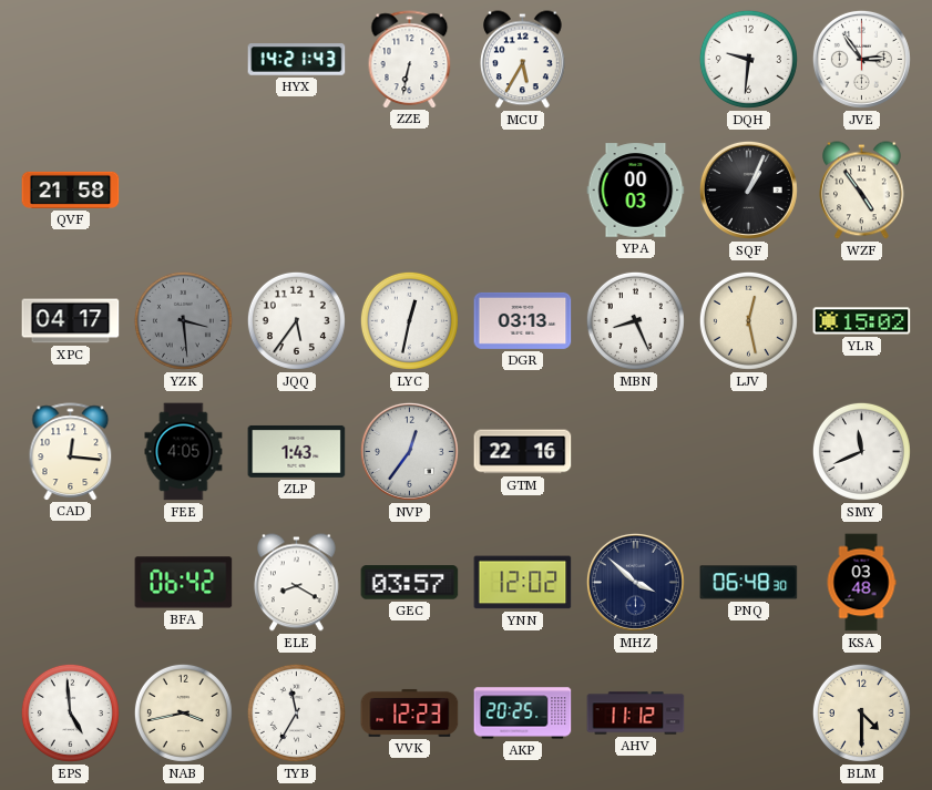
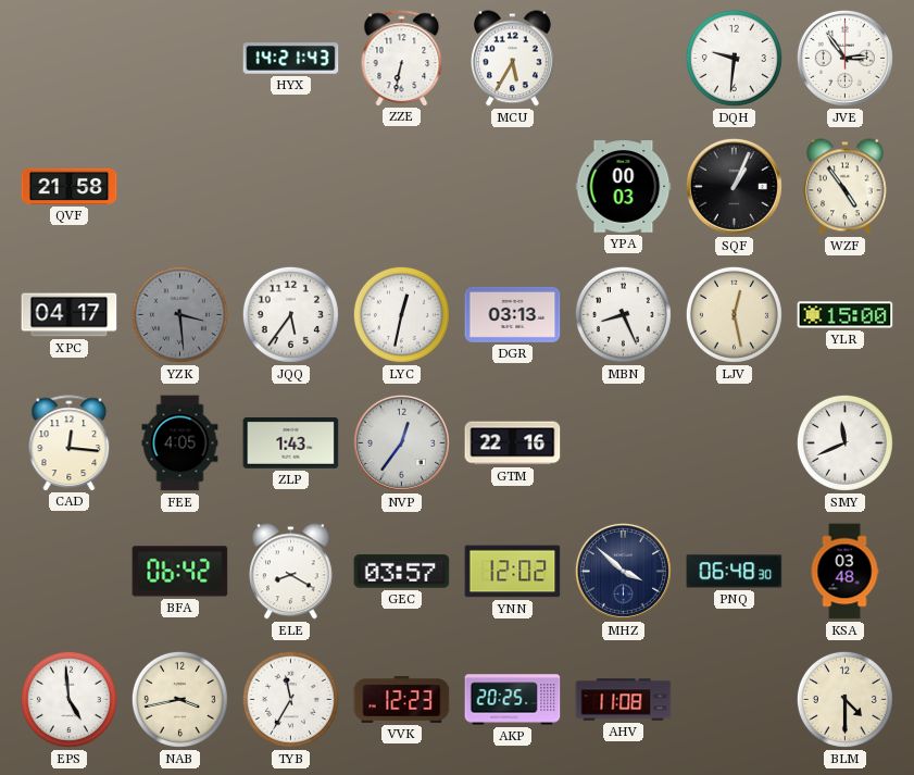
YLR: 15:02 -> 15:00
AHV: 11:12 -> 11:08
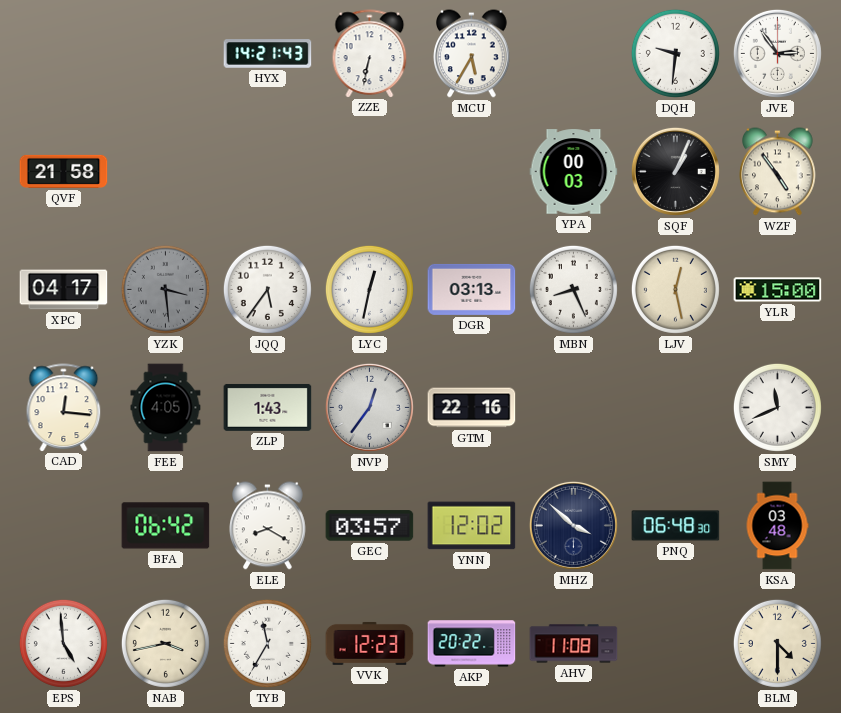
AKP: 20:25 -> 20:22
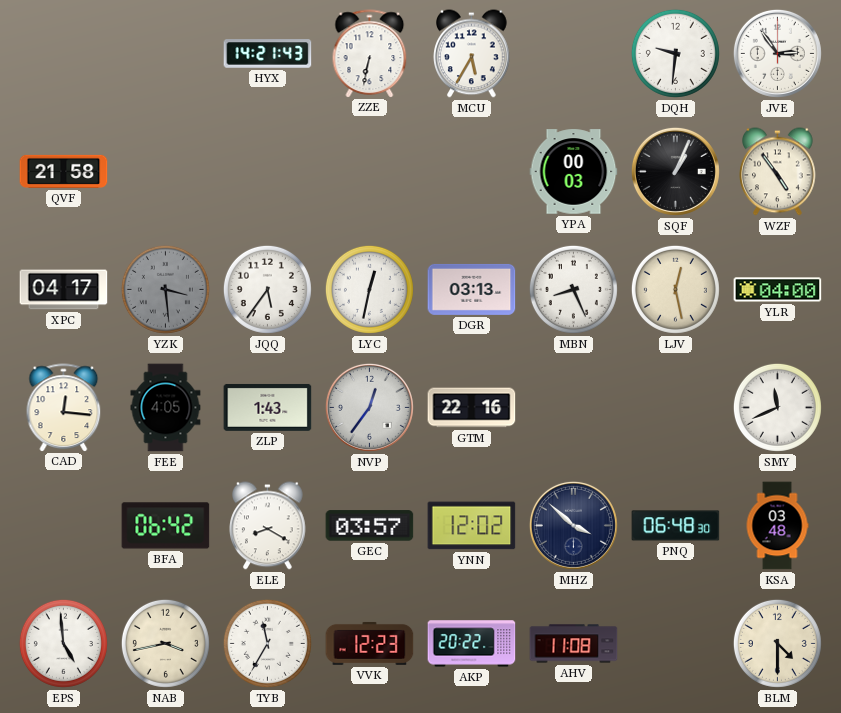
YLR: 15:00 -> 04:00
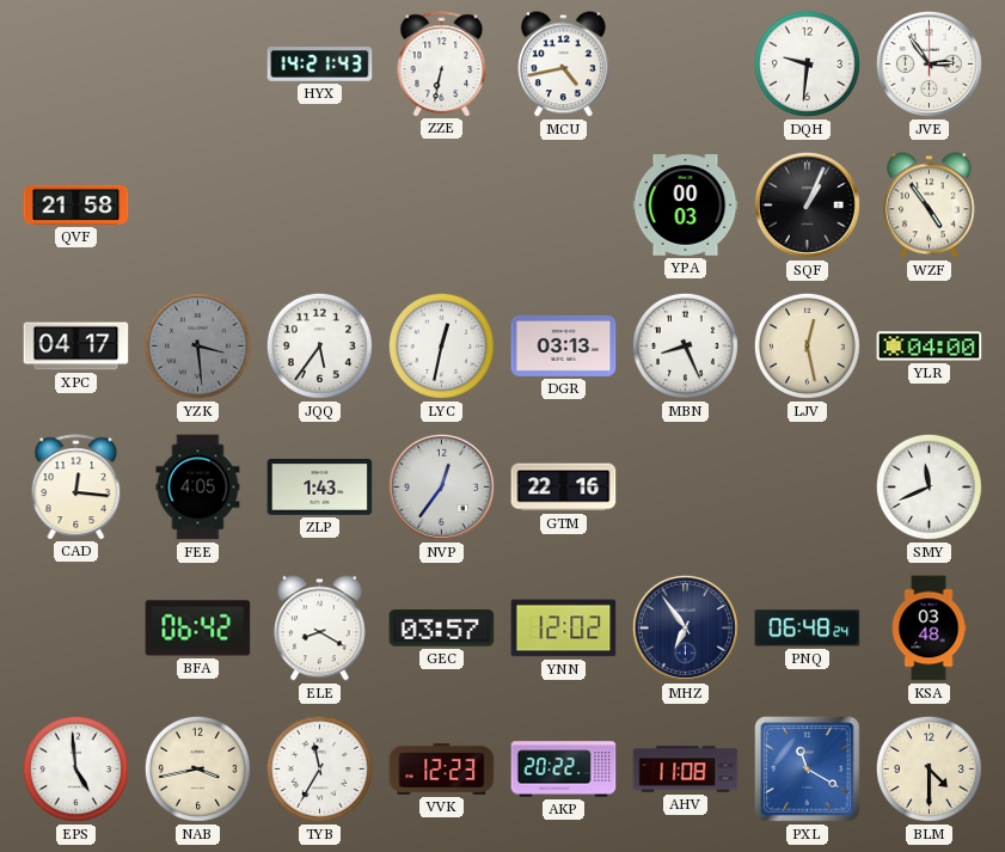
MCU: 5:35 -> 4:43
MHZ: 3:52 -> 6:54
PNQ: 06:48:30 -> 06:48:24
PXL: none -> 11:20
